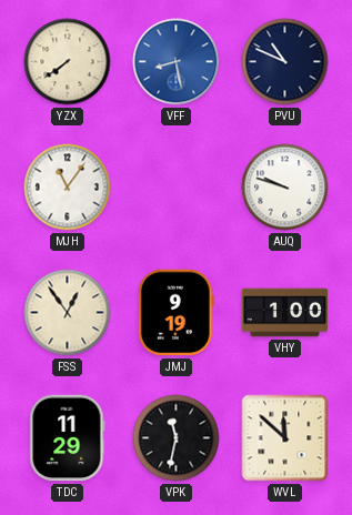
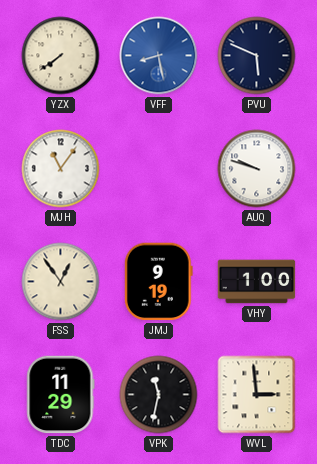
PVU: 10:49 -> 5:49
WVL: 11:52 -> 2:59
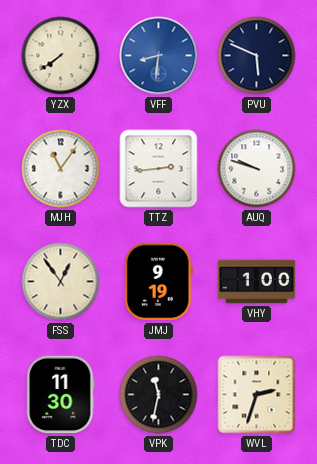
VFF: 8:28 -> 8:31
TTZ: none -> 2:44
TDC: 11:29 -> 11:30
WVL: 2:59 -> 2:33
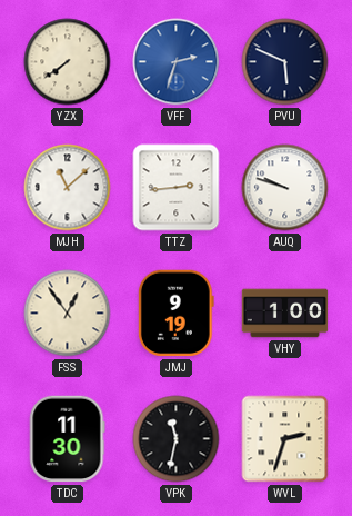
VFF: 8:31 -> 2:33
MJH: 11:06 -> 11:08
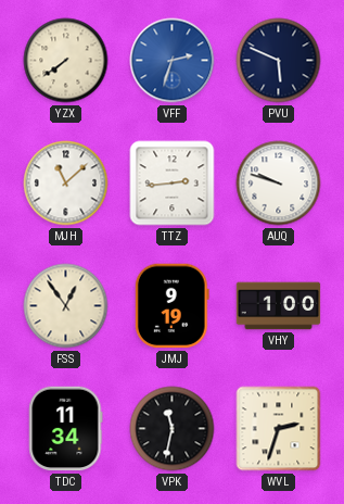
TDC: 11:30 -> 11:34
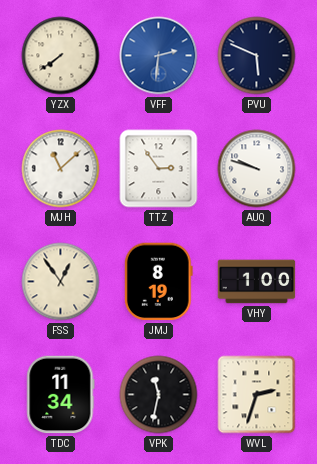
VFF: 2:33 -> 2:31
TTZ: 2:44 -> 2:54
JMJ: 9:19 -> 8:19
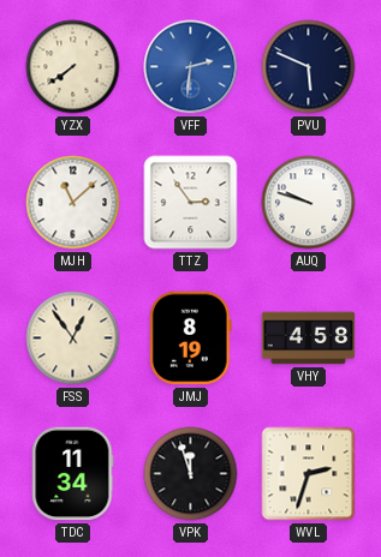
VHY: 1:00 -> 4:58
VPK: 11:32 -> 11:57
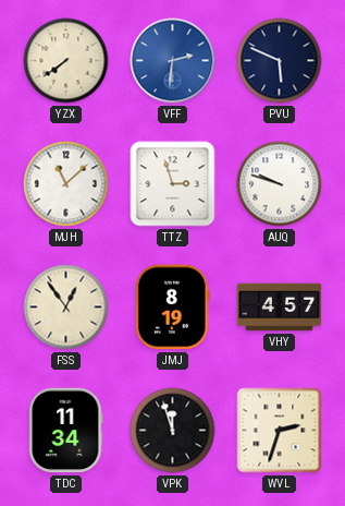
TTZ: 2:54 -> 2:57
VHY: 4:58 -> 4:57
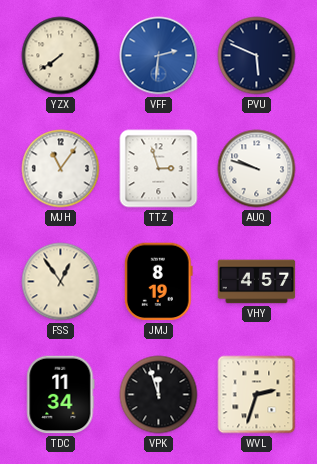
MJH: 11:08 -> 11:06
